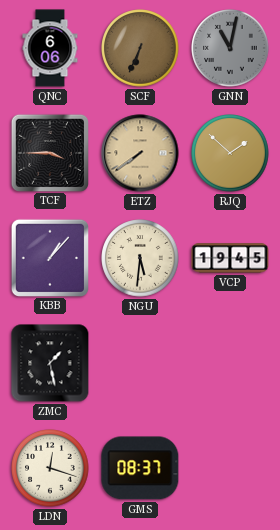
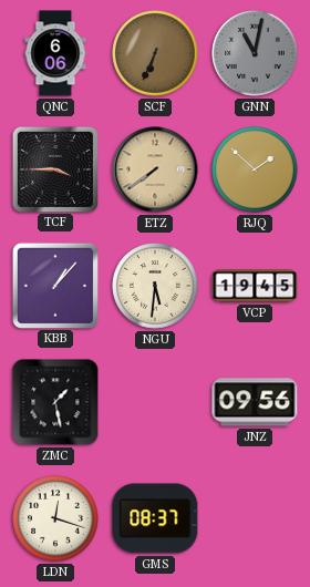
JNZ: none -> 09:56
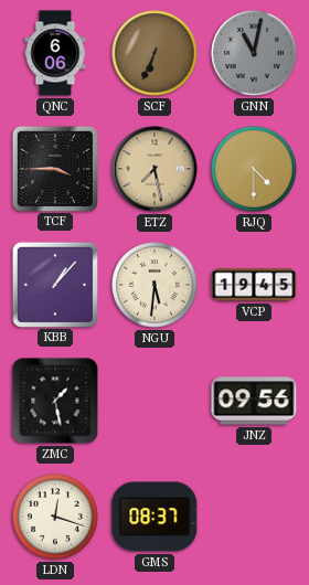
ETZ: 7:39 -> 7:28
RJQ: 1:52 -> 4:30
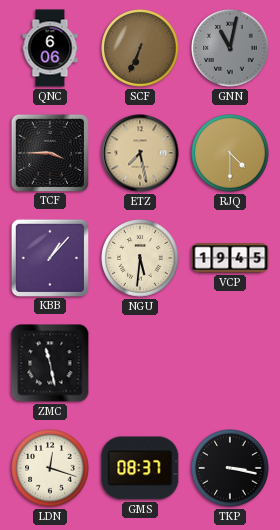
ZMC: 1:28 -> 11:28
JNZ: 09:56 -> none
TKP: none -> 3:17
